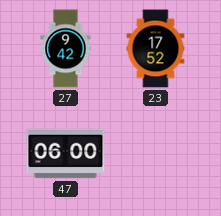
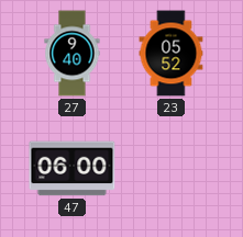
27: 9:42 -> 9:40
23: 17:52 -> 05:52
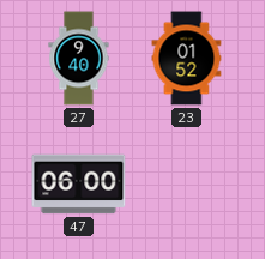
23: 05:52 -> 01:52
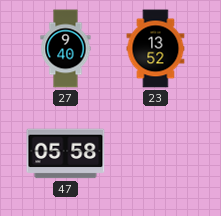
23: 01:52 -> 13:52
47: 06:00 -> 05:58
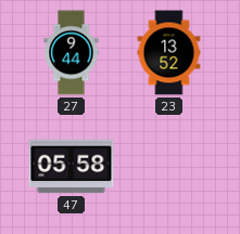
27: 9:40 -> 9:44
